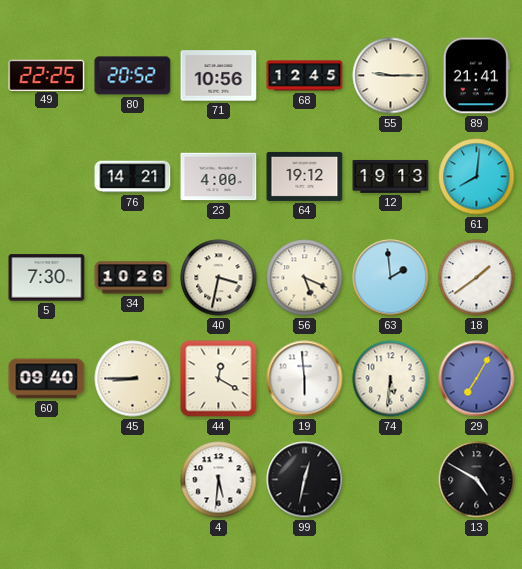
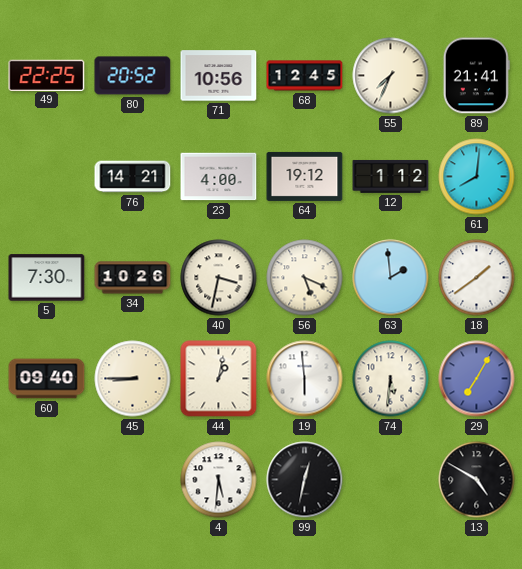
55: 9:15 -> 7:34
12: 19:13 -> 1:12
44: 12:20 -> 1:02
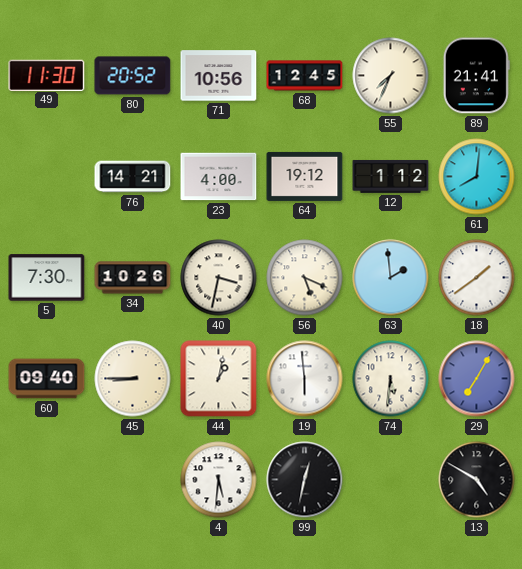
49: 22:25 -> 11:30
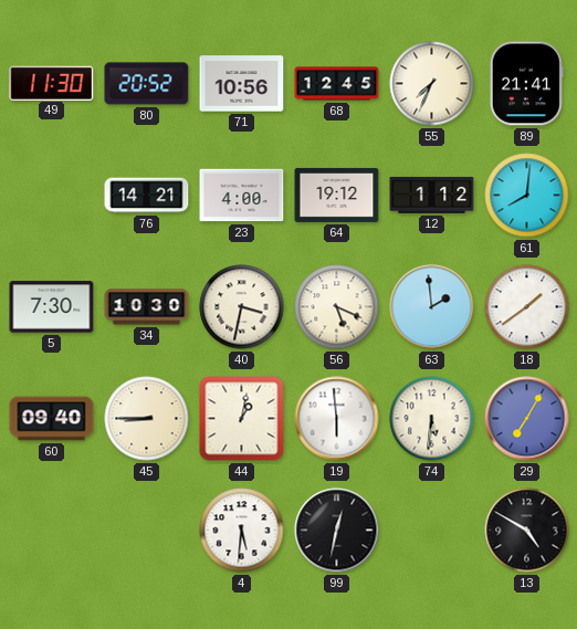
34: 10:26 -> 10:30
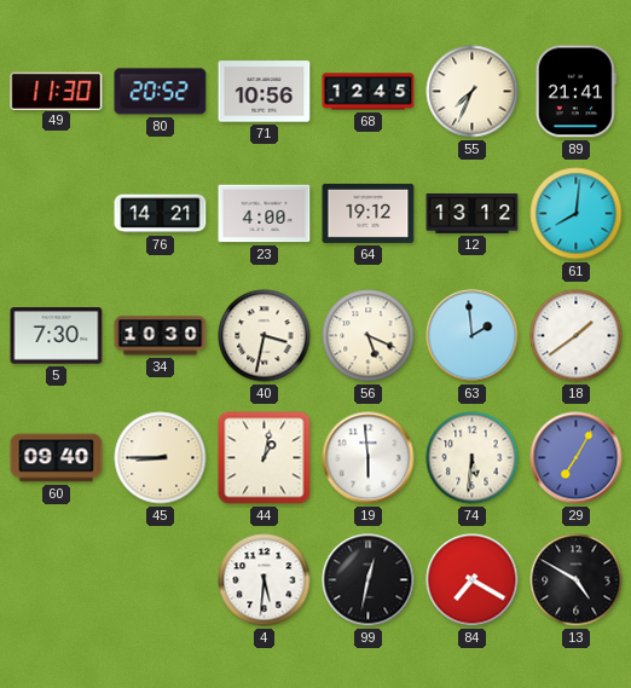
12: 1:12 -> 13:12
84: none -> 7:20
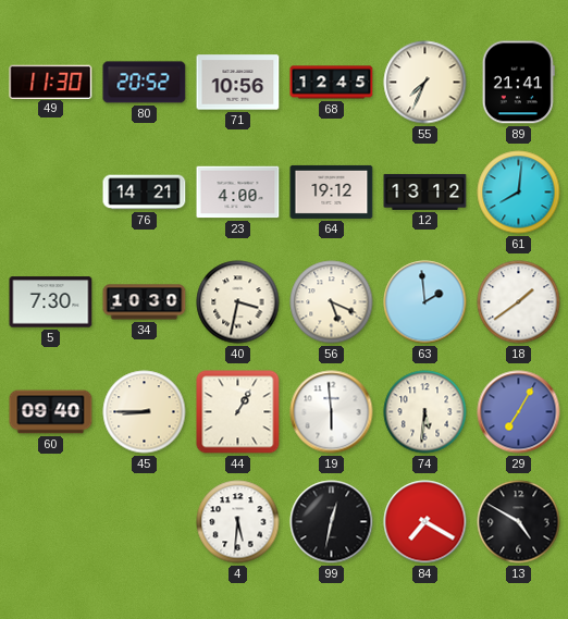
44: 1:02 -> 1:05
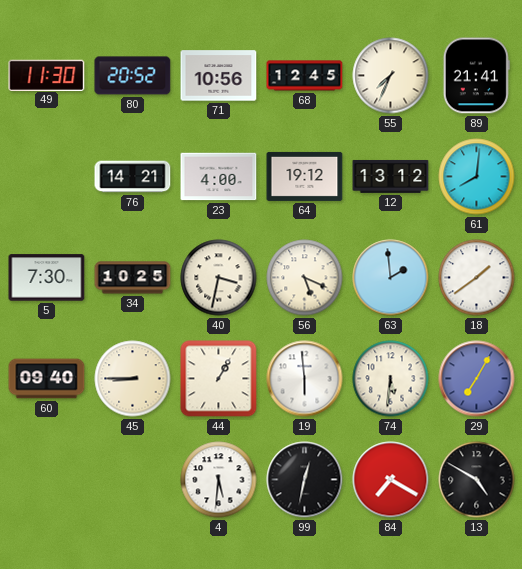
34: 10:30 -> 10:25
